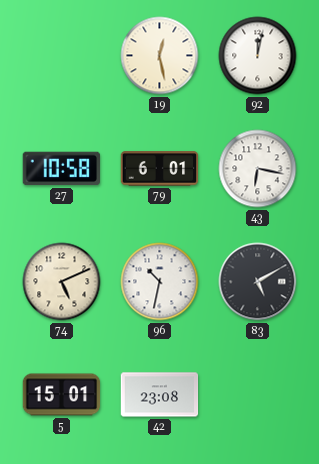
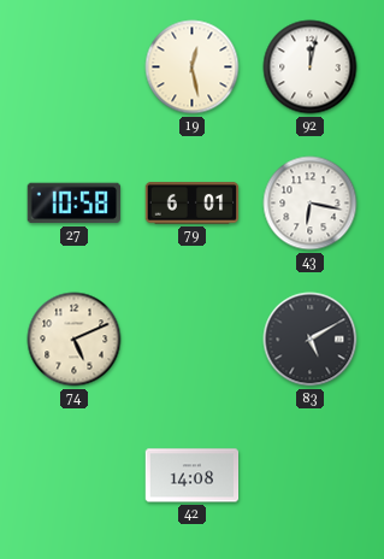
96: 10:32 -> none
5: 15:01 -> none
42: 23:08 -> 14:08
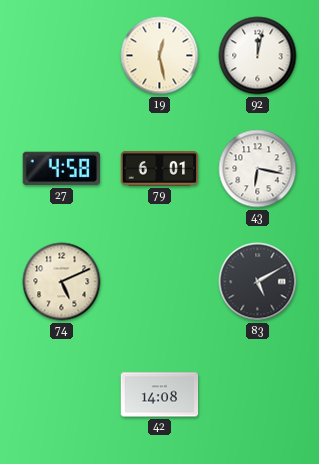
27: 10:58 -> 4:58
